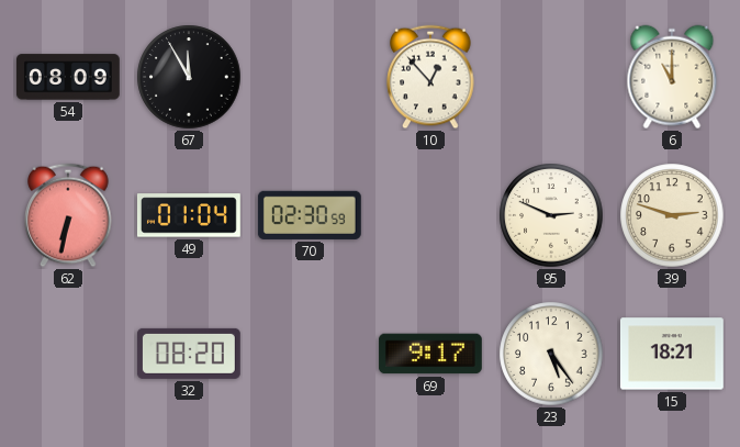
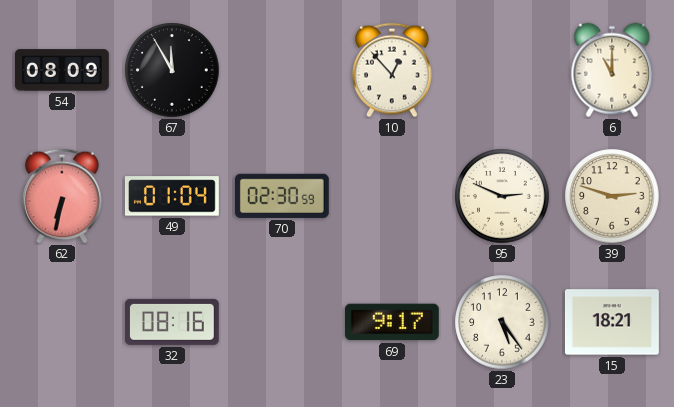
32: 08:20 -> 08:16
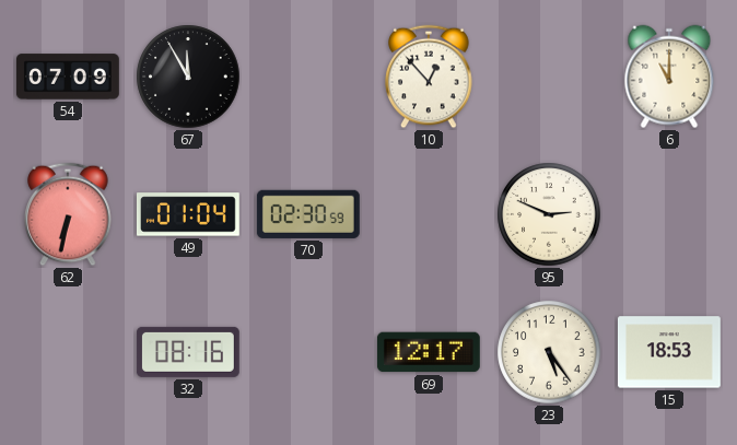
54: 08:09 -> 07:09
39: 2:48 -> none
69: 9:17 -> 12:17
15: 18:21 -> 18:53
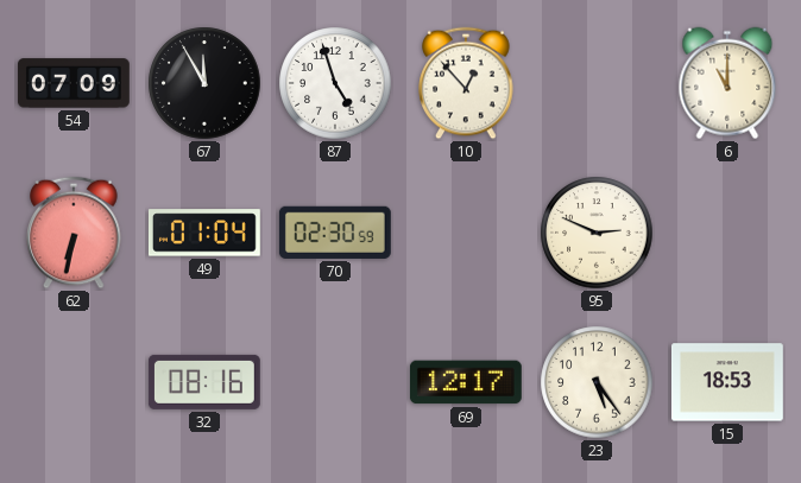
87: none -> 4:57
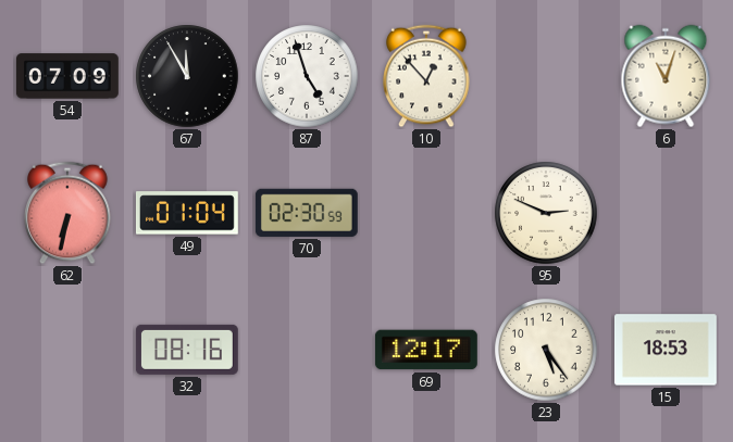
6: 11:00 -> 11:03
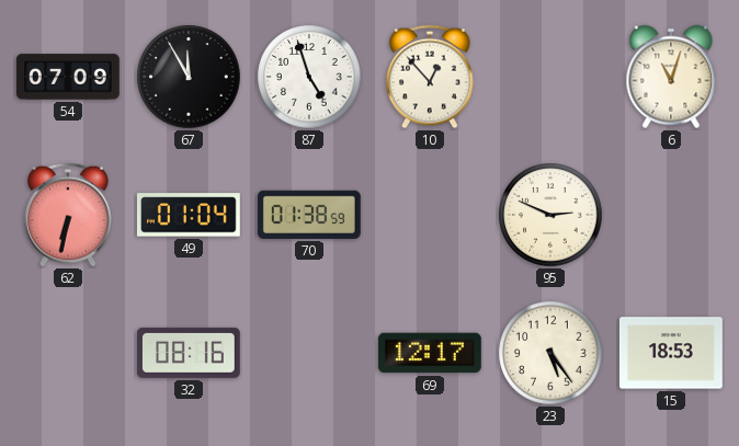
70: 02:30 -> 01:38
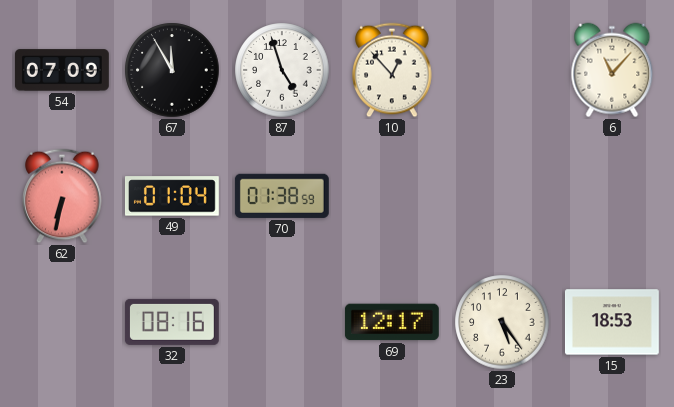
6: 11:03 -> 11:07
95: 2:49 -> none
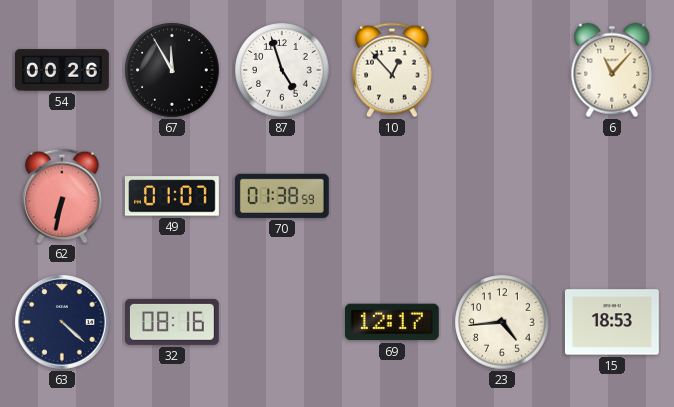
54: 07:09 -> 00:26
49: 01:04 -> 01:07
63: none -> 4:22
23: 5:24 -> 4:44
